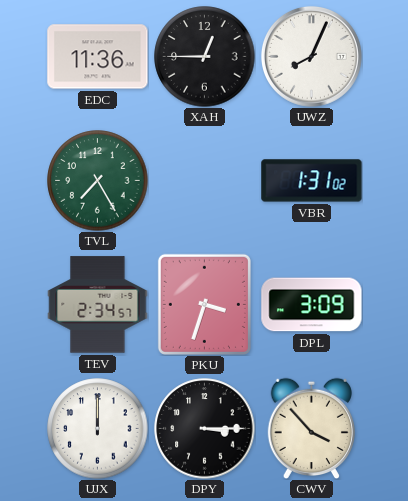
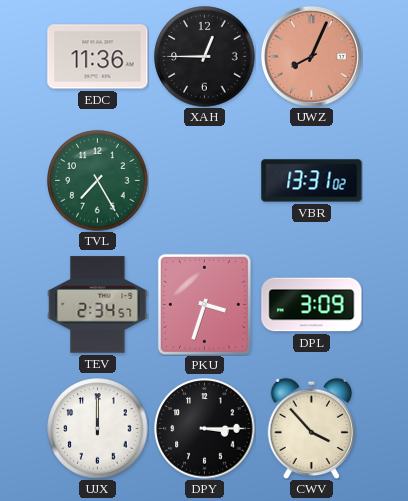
UWZ dial: white -> salmon
VBR: 1:31 -> 13:31
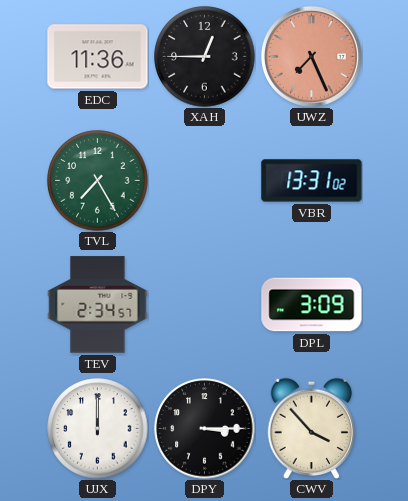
UWZ: 8:04 -> 7:26
PKU: 3:33 -> none
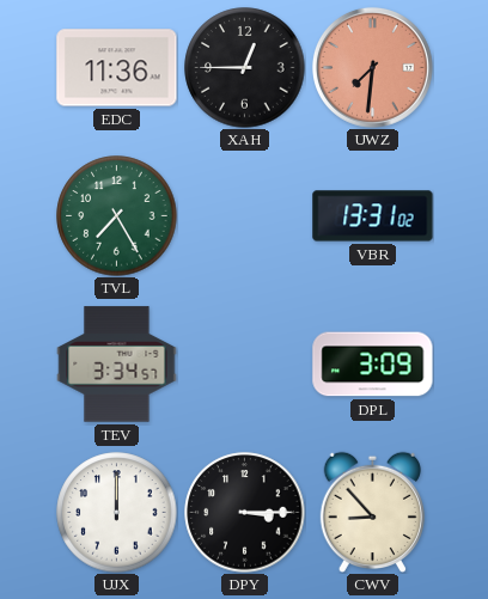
UWZ: 7:26 -> 7:31
TEV: 2:34 -> 3:34
CWV: 3:53 -> 8:53
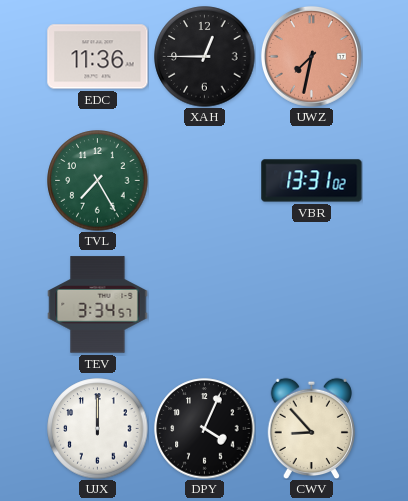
UWZ: 7:31 -> 7:32
DPL: 3:09 -> none
DPY: 3:15 -> 4:04
